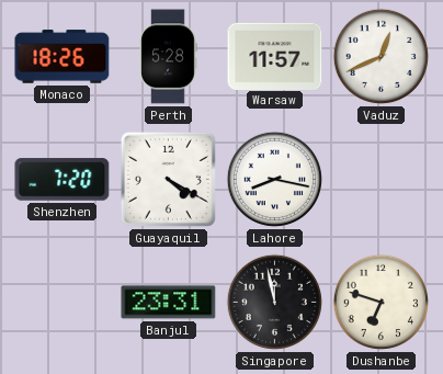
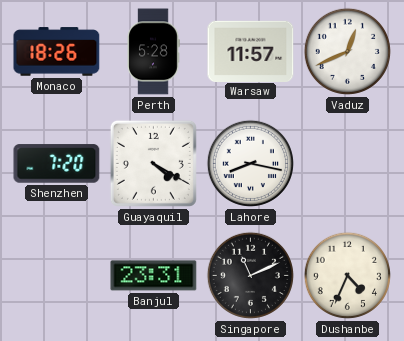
Singapore: 11:58 -> 11:11
Dushanbe: 6:48 -> 4:34
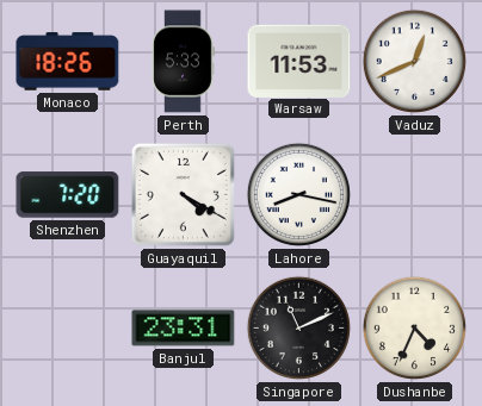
Perth: 5:28 -> 5:33
Warsaw: 11:57 -> 11:53
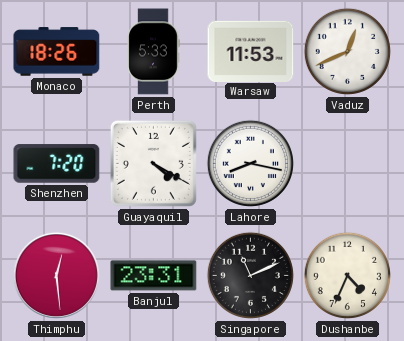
Thimphu: none -> 12:29
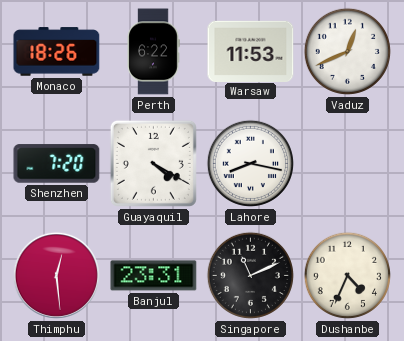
Perth: 5:33 -> 6:22
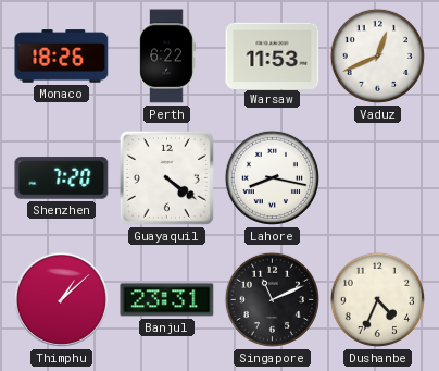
Guayaquil: 4:20 -> 4:21
Thimphu: 12:29 -> 1:08
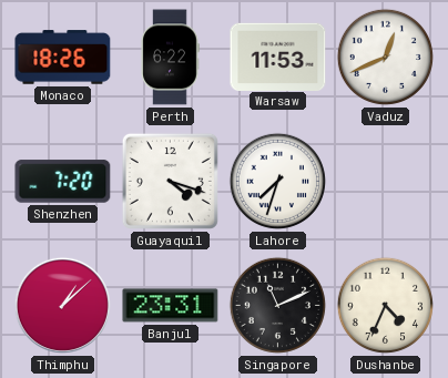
Guayaquil: 4:21 -> 4:18
Lahore: 8:17 -> 7:33
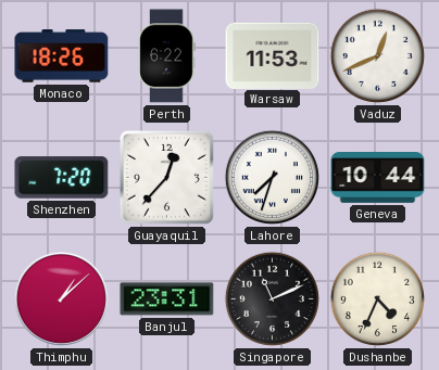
Guayaquil: 4:18 -> 12:37
Geneva: none -> 10:44
